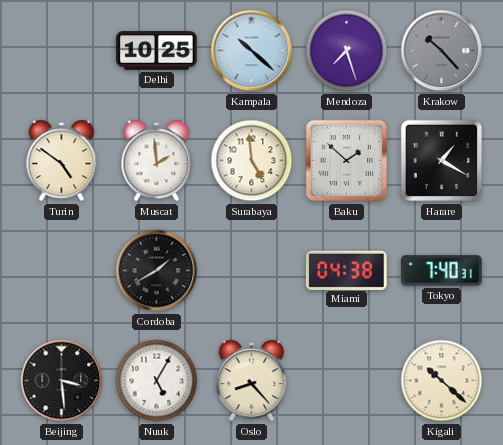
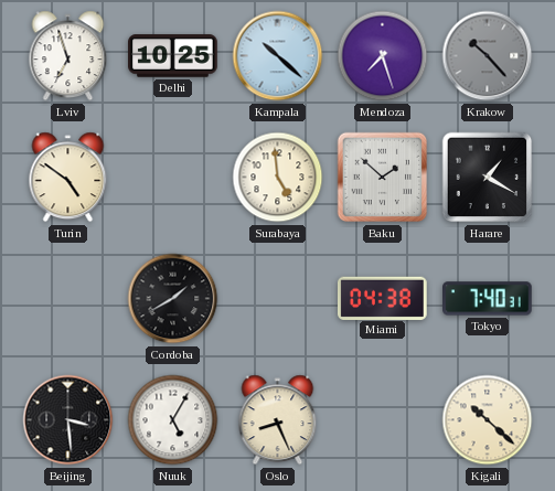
Lviv: none -> 6:57
Muscat: 1:59 -> none
Oslo: 8:23 -> 8:26
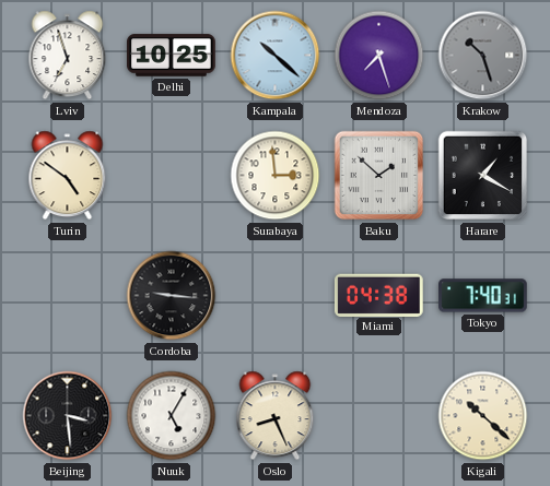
Krakow: 10:23 -> 10:27
Surabaya: 4:59 -> 2:59
Cordoba: 1:40 -> 9:16
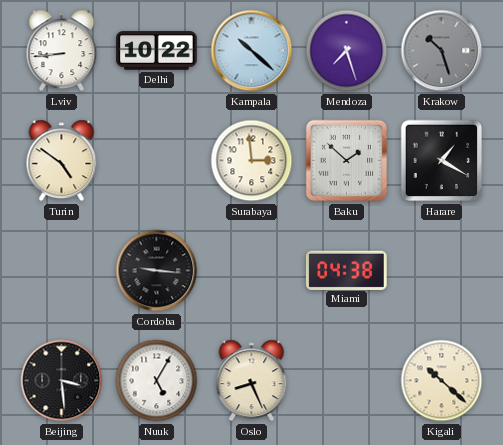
Lviv: 6:57 -> 8:44
Delhi: 10:25 -> 10:22
Tokyo: 7:40 -> none
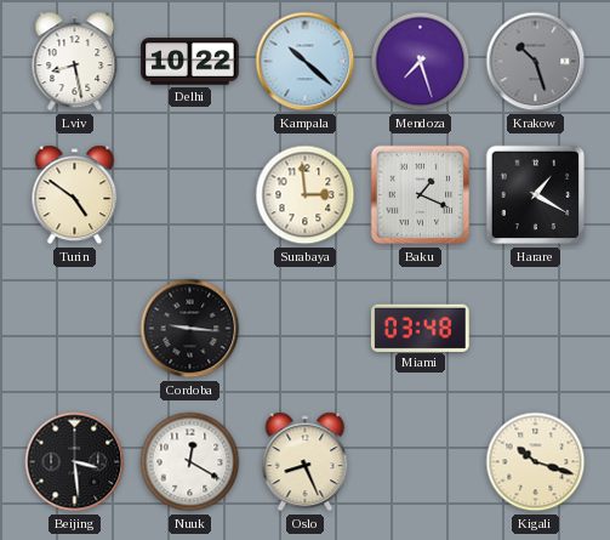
Lviv: 8:44 -> 8:28
Baku: 1:52 -> 1:19
Miami: 04:38 -> 03:48
Nuuk: 5:05 -> 12:20
Kigali: 10:22 -> 10:18
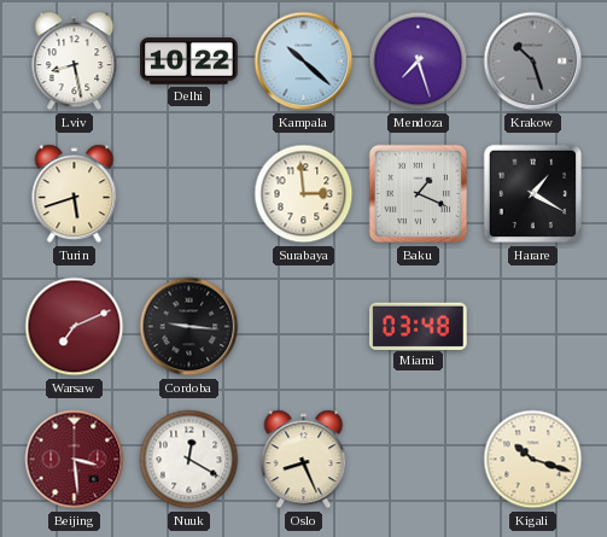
Turin: 4:51 -> 5:42
Warsaw: none -> 7:11
Beijing dial: black -> burgundy
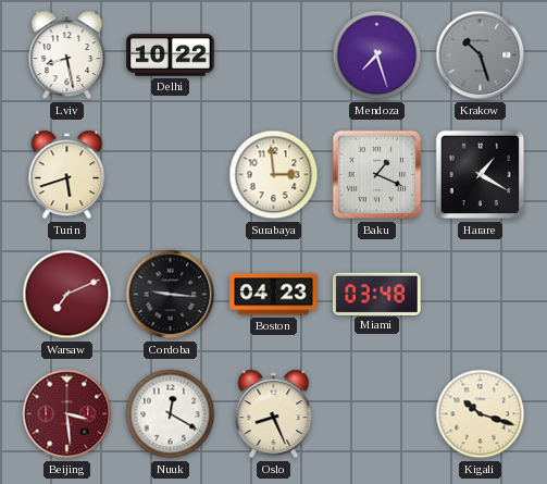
Kampala: 10:22 -> none
Boston: none -> 04:23
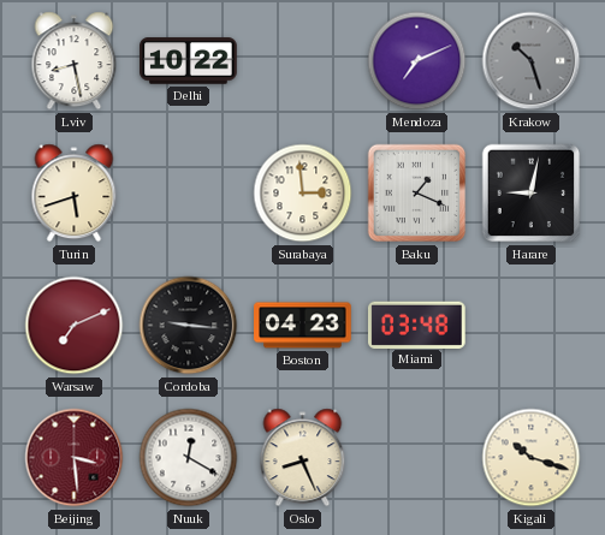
Mendoza: 7:27 -> 7:11
Harare: 1:20 -> 9:02
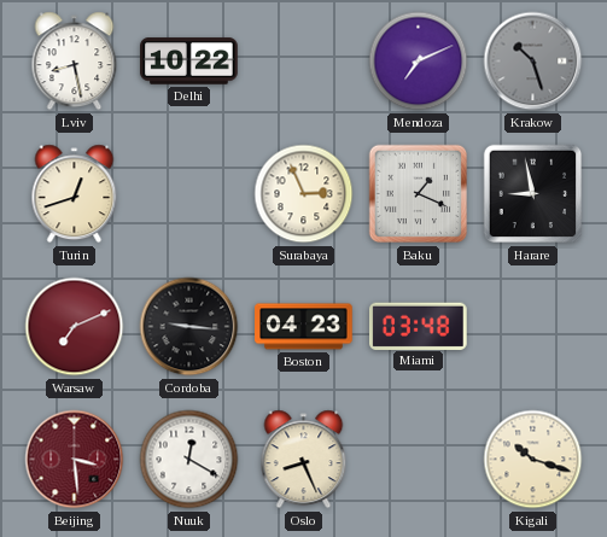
Turin: 5:42 -> 12:42
Surabaya: 2:59 -> 2:56
Harare: 9:02 -> 8:58
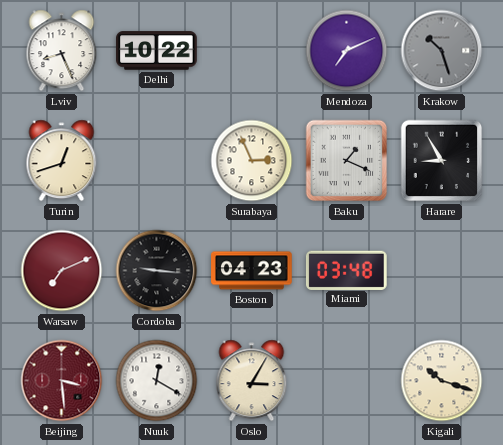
Lviv: 8:28 -> 8:26
Harare: 8:58 -> 8:55
Oslo: 8:26 -> 3:05
